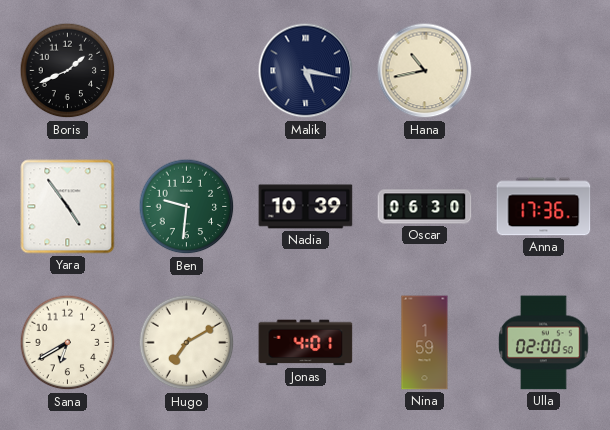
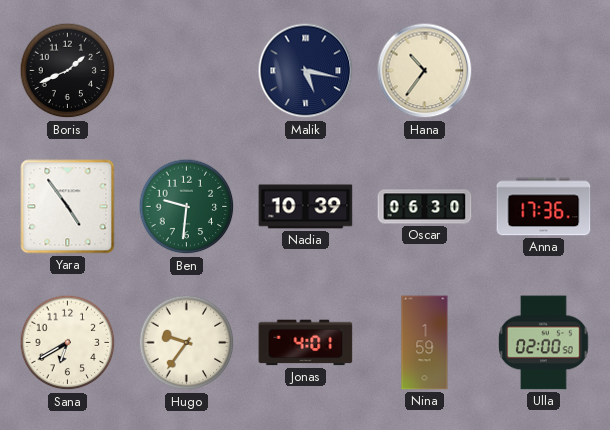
Hana: 10:43 -> 10:36
Hugo: 7:10 -> 9:36
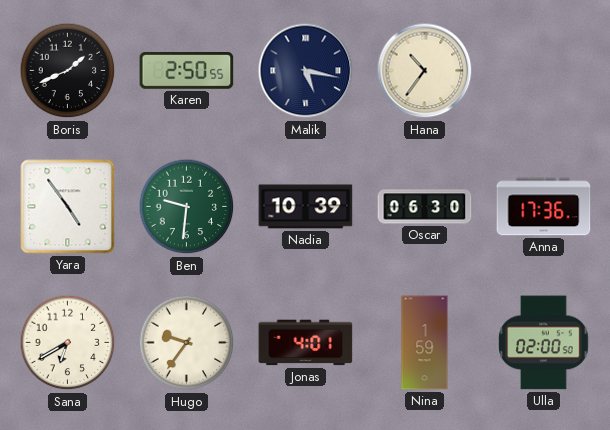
Karen: none -> 2:50
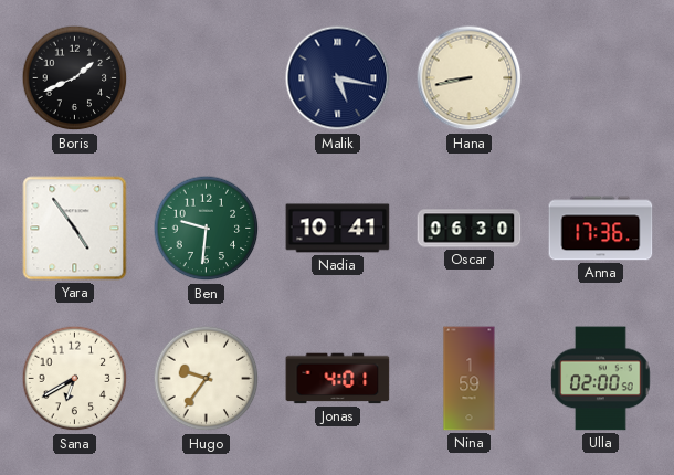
Karen: 2:50 -> none
Hana: 10:36 -> 8:43
Nadia: 10:39 -> 10:41
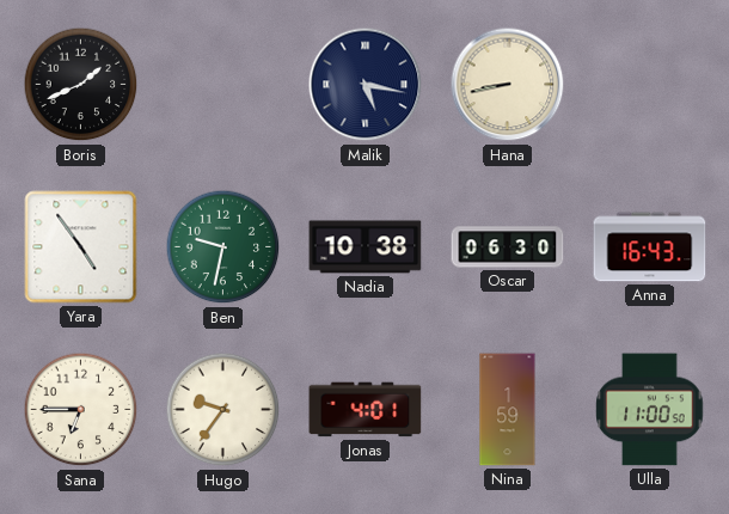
Ben: 9:31 -> 9:32
Nadia: 10:41 -> 10:38
Anna: 17:36 -> 16:43
Sana: 6:40 -> 6:45
Ulla: 02:00 -> 11:00
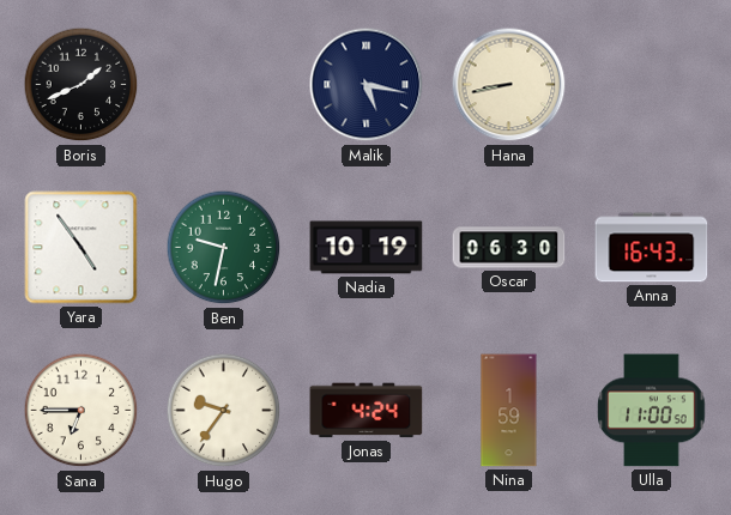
Nadia: 10:38 -> 10:19
Jonas: 4:01 -> 4:24
